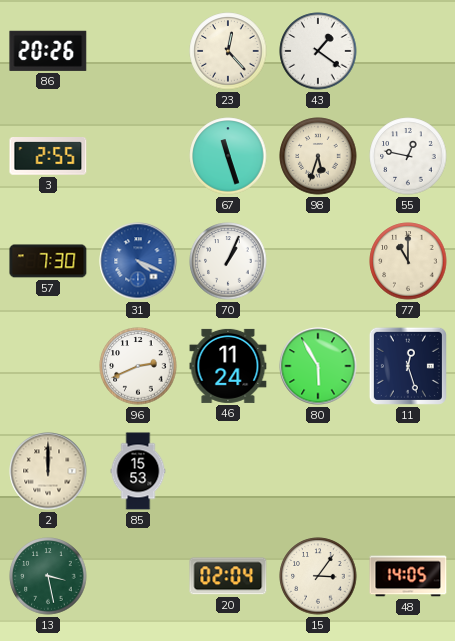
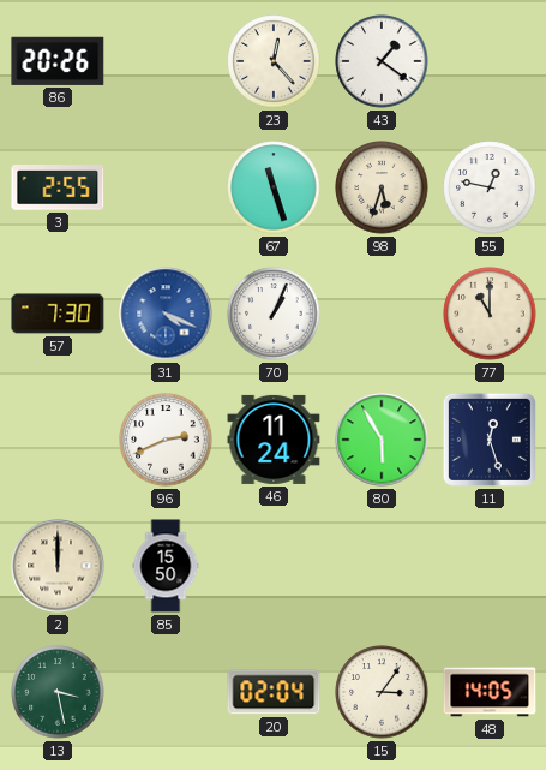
85: 15:53 -> 15:50
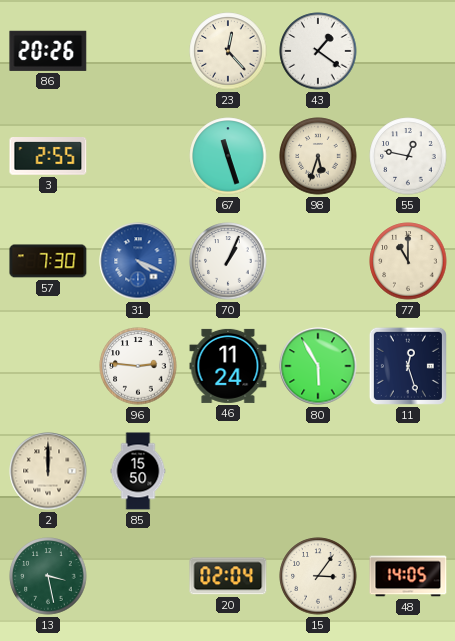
96: 2:41 -> 2:46
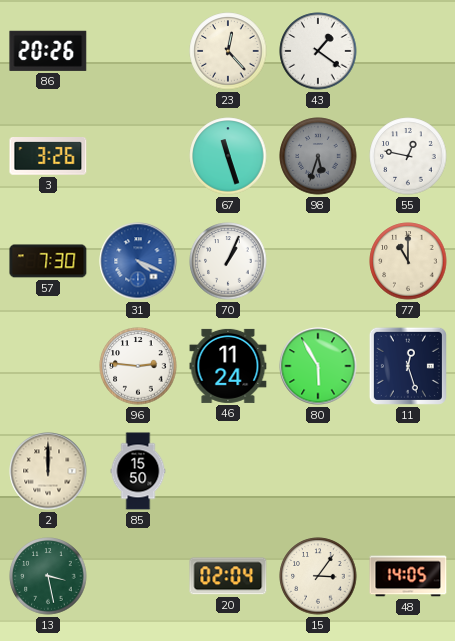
3: 2:55 -> 3:26
98 dial: cream -> grey
